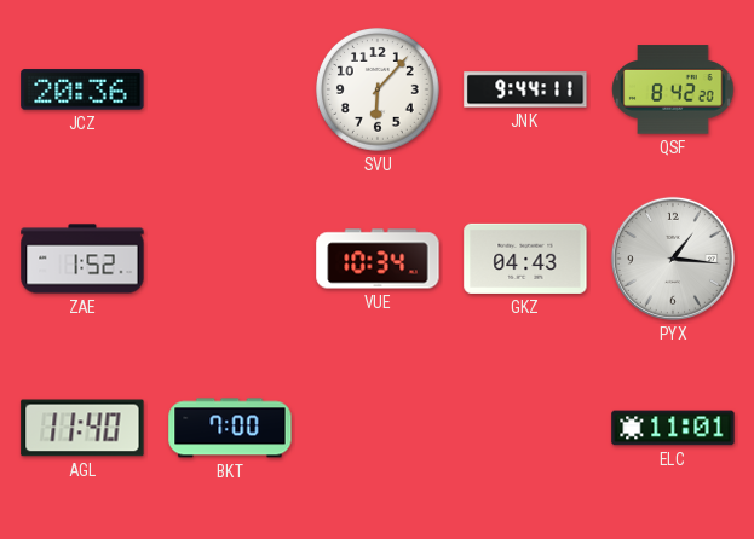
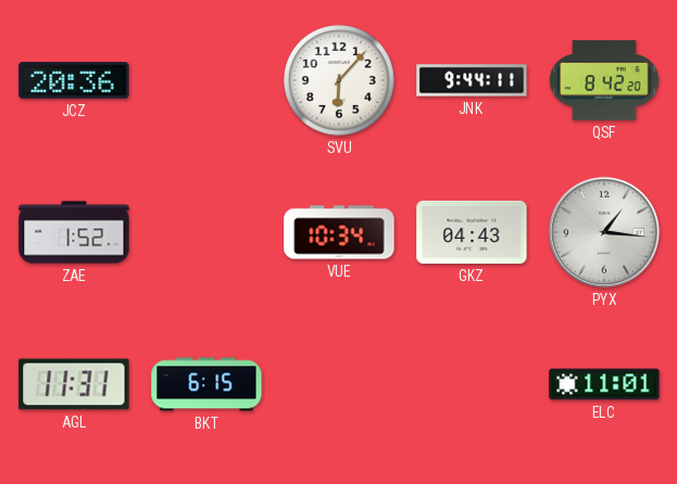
AGL: 11:40 -> 11:31
BKT: 7:00 -> 6:15
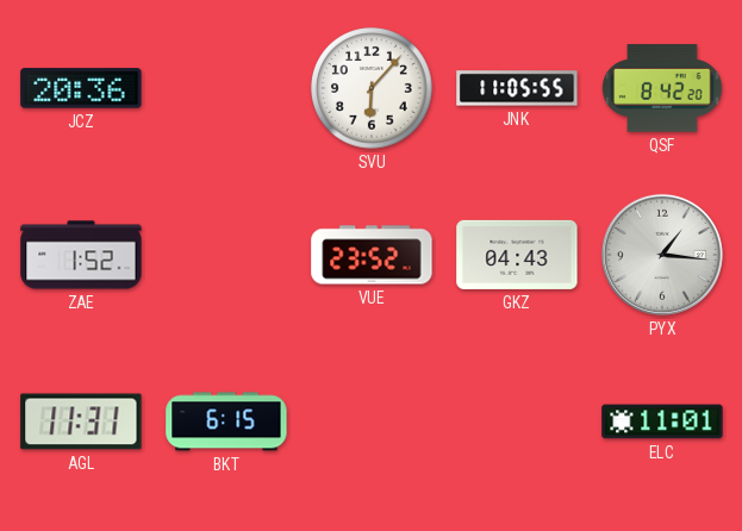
JNK: 9:44 -> 11:05
VUE: 10:34 -> 23:52
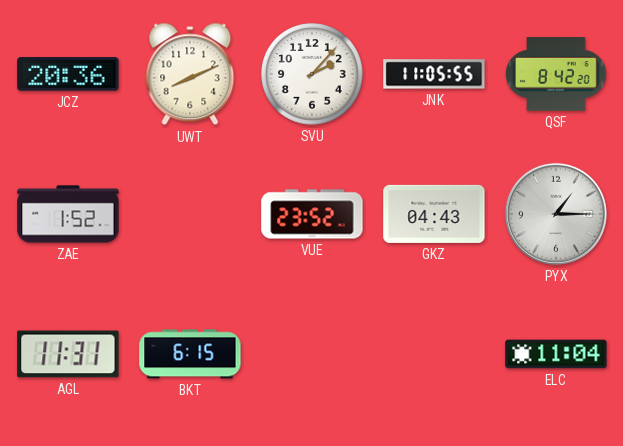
UWT: none -> 8:11
SVU: 6:07 -> 2:07
PYX: 1:16 -> 1:15
ELC: 11:01 -> 11:04
